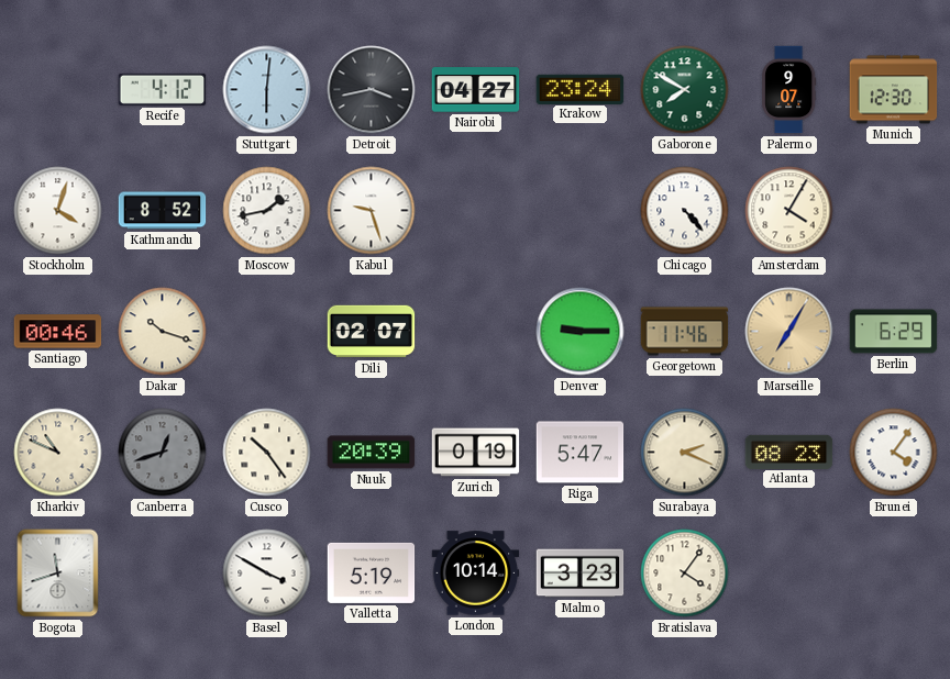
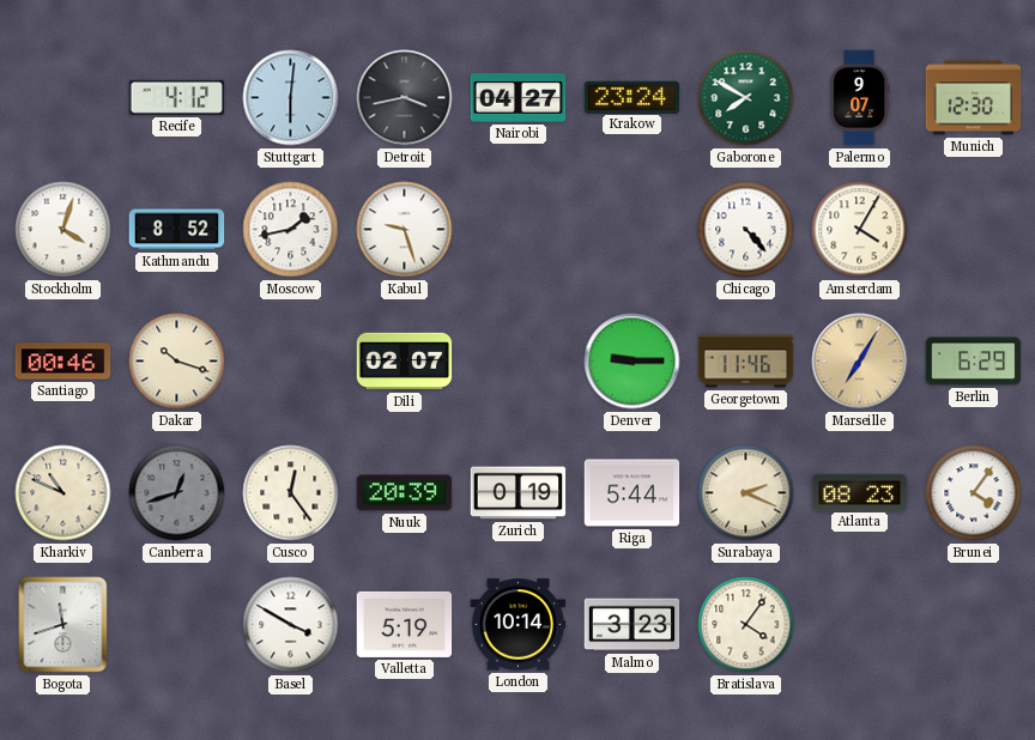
Cusco: 10:24 -> 12:24
Riga: 5:47 -> 5:44
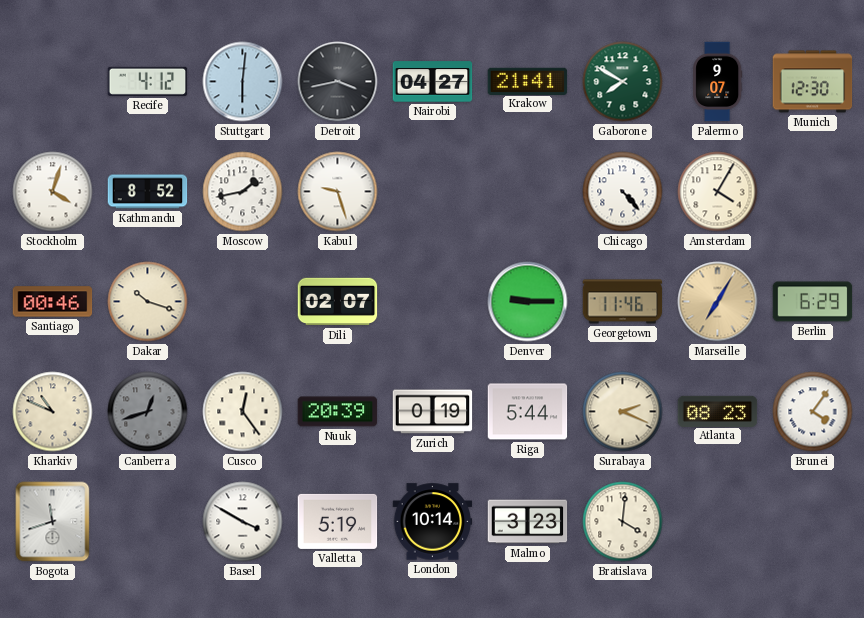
Krakow: 23:24 -> 21:41
Bratislava: 4:06 -> 4:01
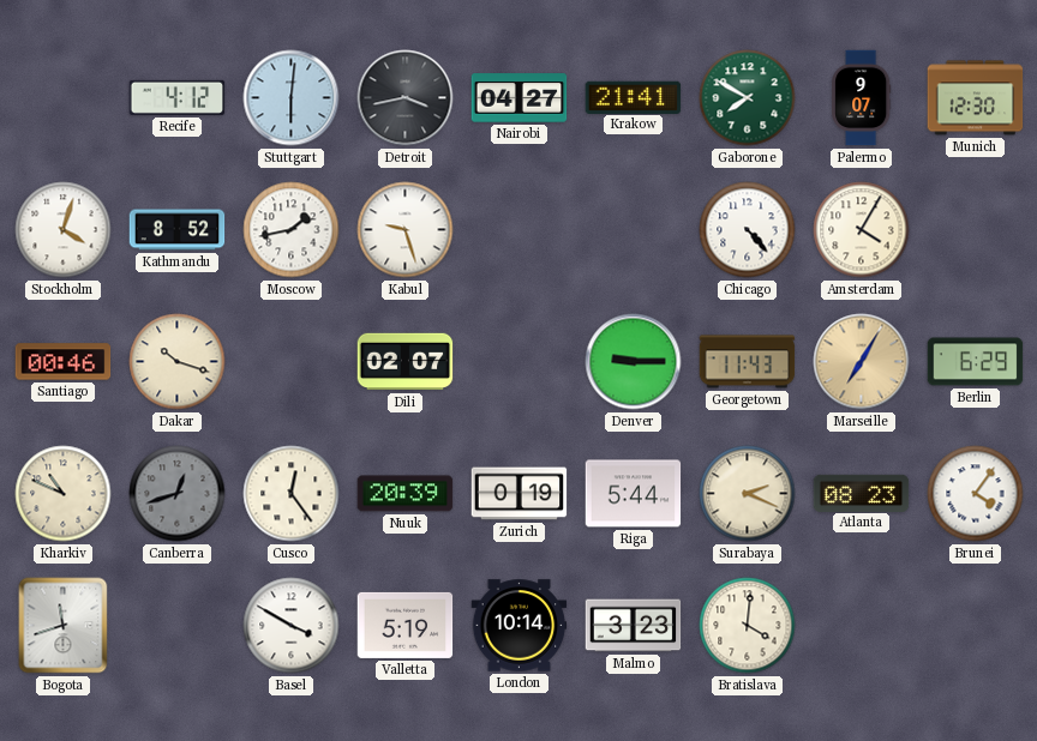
Georgetown: 11:46 -> 11:43
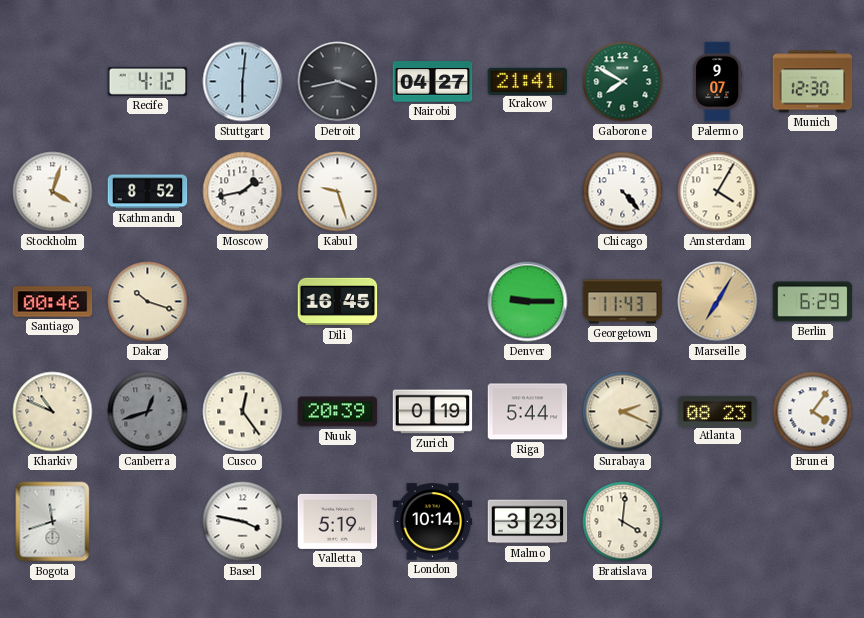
Dili: 02:07 -> 16:45
Basel: 3:50 -> 3:47
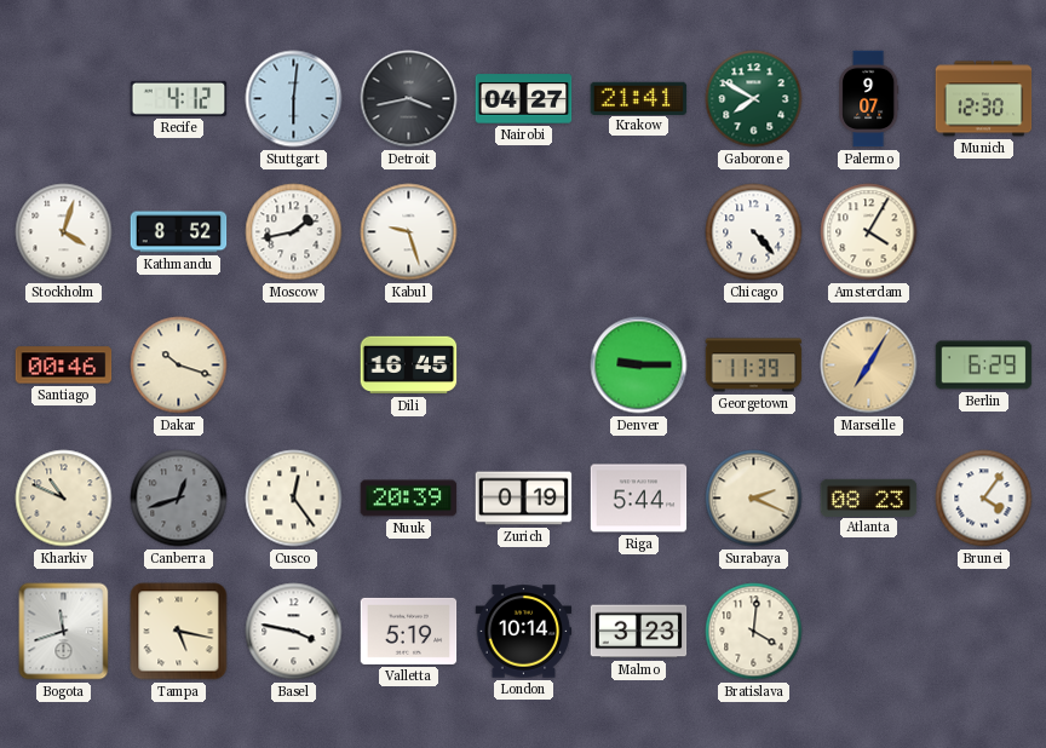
Georgetown: 11:43 -> 11:39
Tampa: none -> 5:17
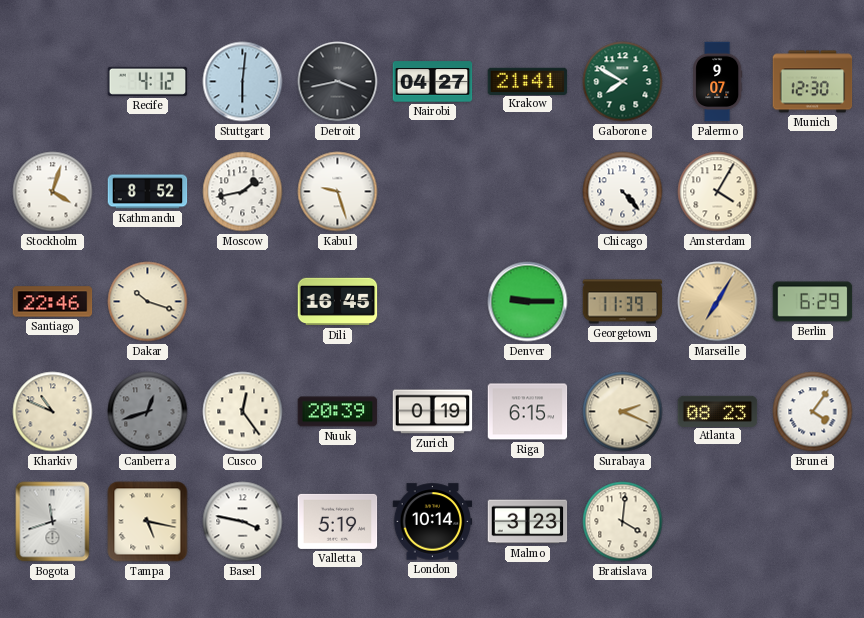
Santiago: 00:46 -> 22:46
Riga: 5:44 -> 6:15
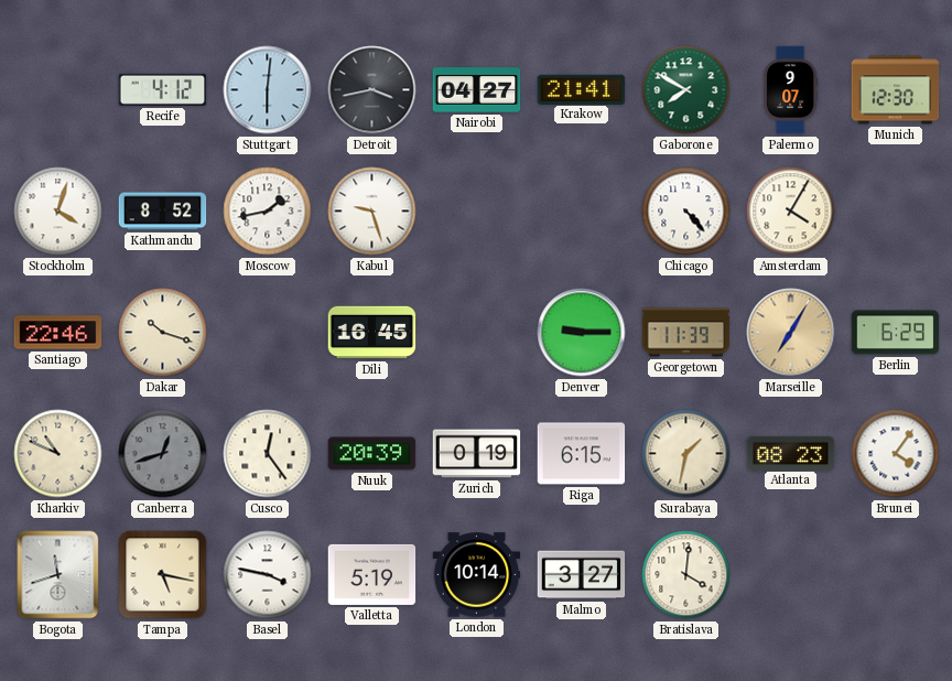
Surabaya: 2:19 -> 1:32
Malmo: 3:23 -> 3:27
